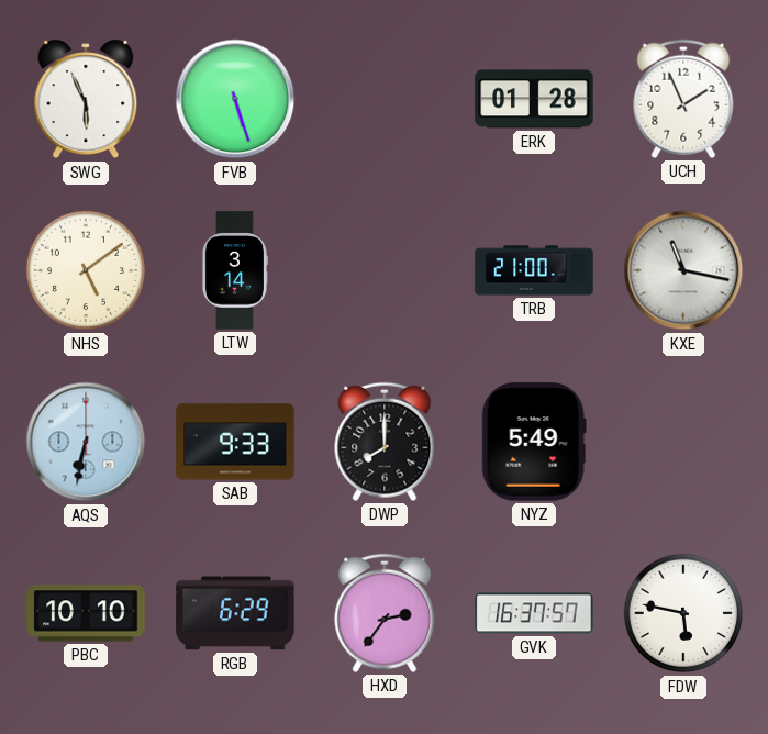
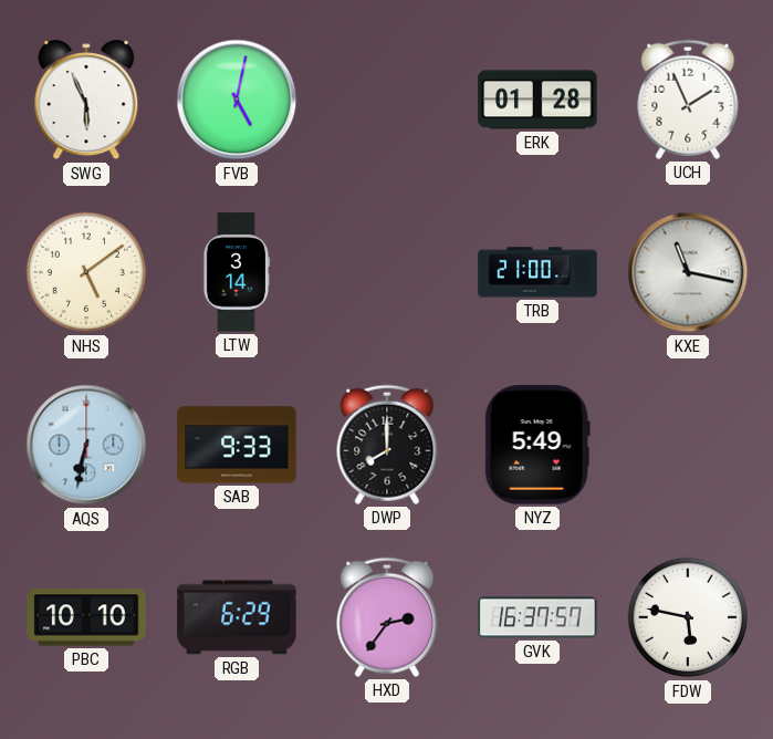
FVB: 5:27 -> 5:02
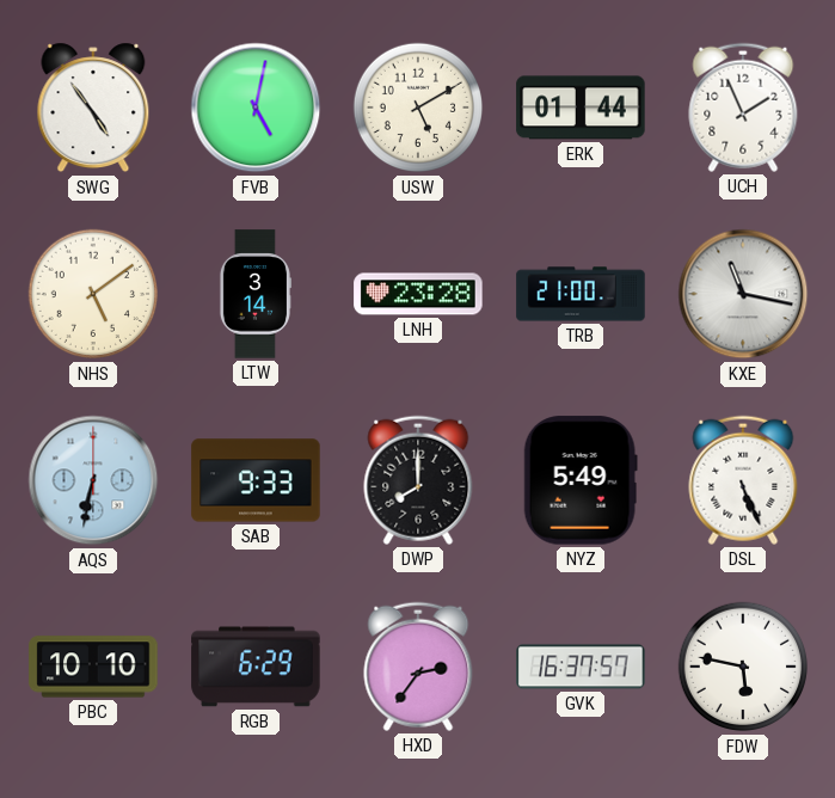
SWG: 5:56 -> 4:54
USW: none -> 5:10
ERK: 01:28 -> 01:44
LNH: none -> 23:28
DSL: none -> 5:26
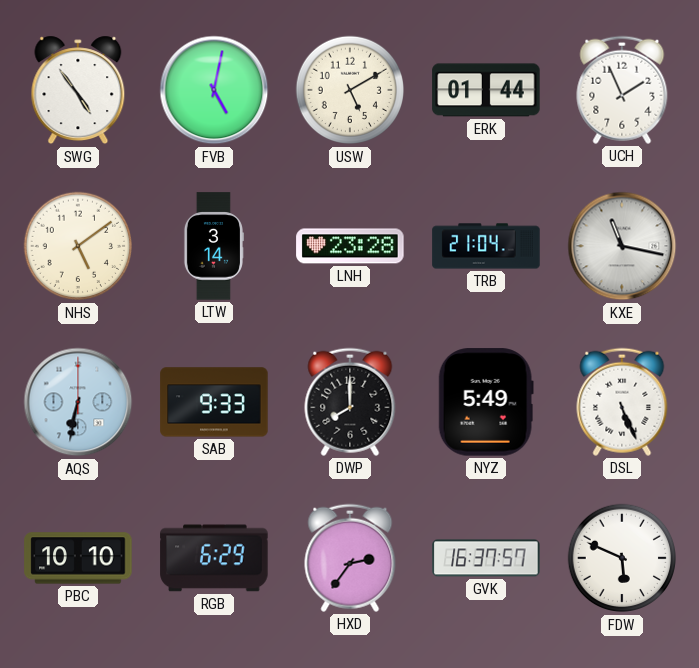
TRB: 21:00 -> 21:04
FDW: 5:47 -> 5:49
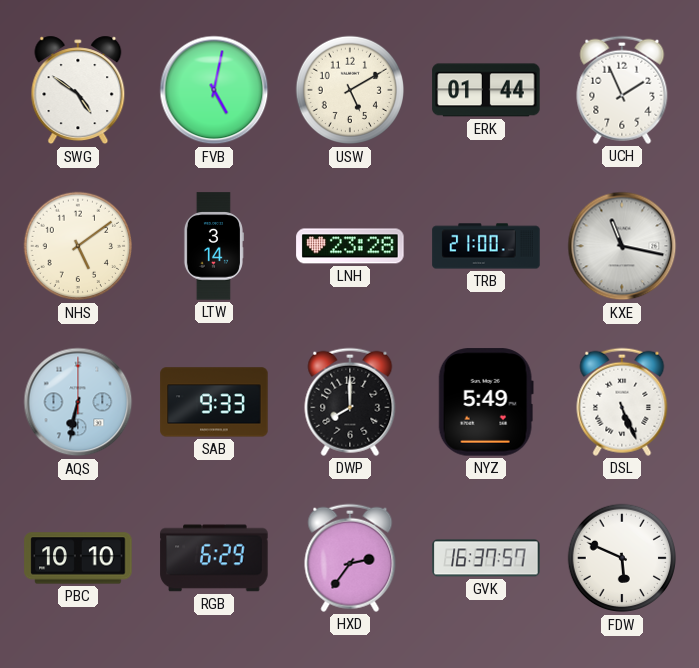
SWG: 4:54 -> 4:51
TRB: 21:04 -> 21:00
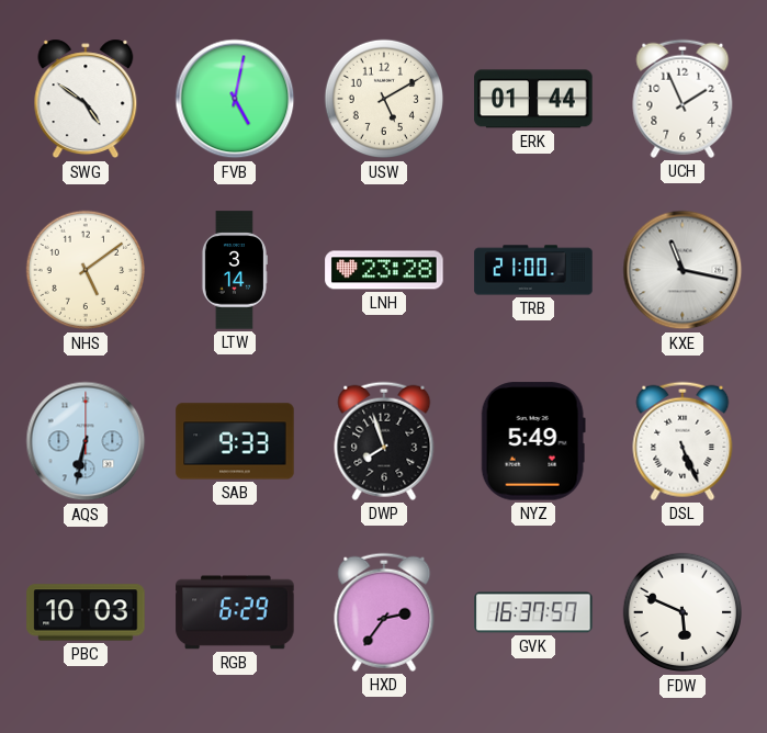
DWP: 8:00 -> 7:57
PBC: 10:10 -> 10:03
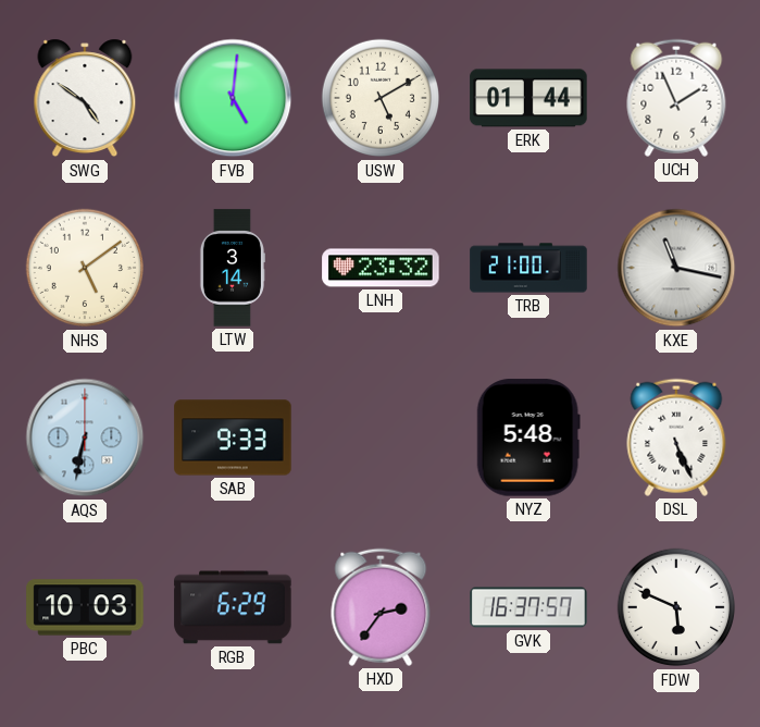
FVB: 5:02 -> 5:01
LNH: 23:28 -> 23:32
DWP: 7:57 -> none
NYZ: 5:49 -> 5:48
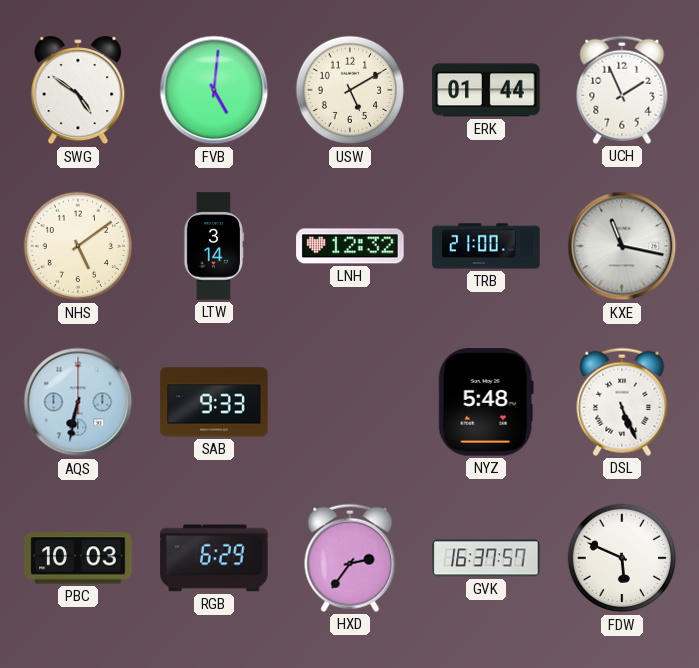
LNH: 23:32 -> 12:32
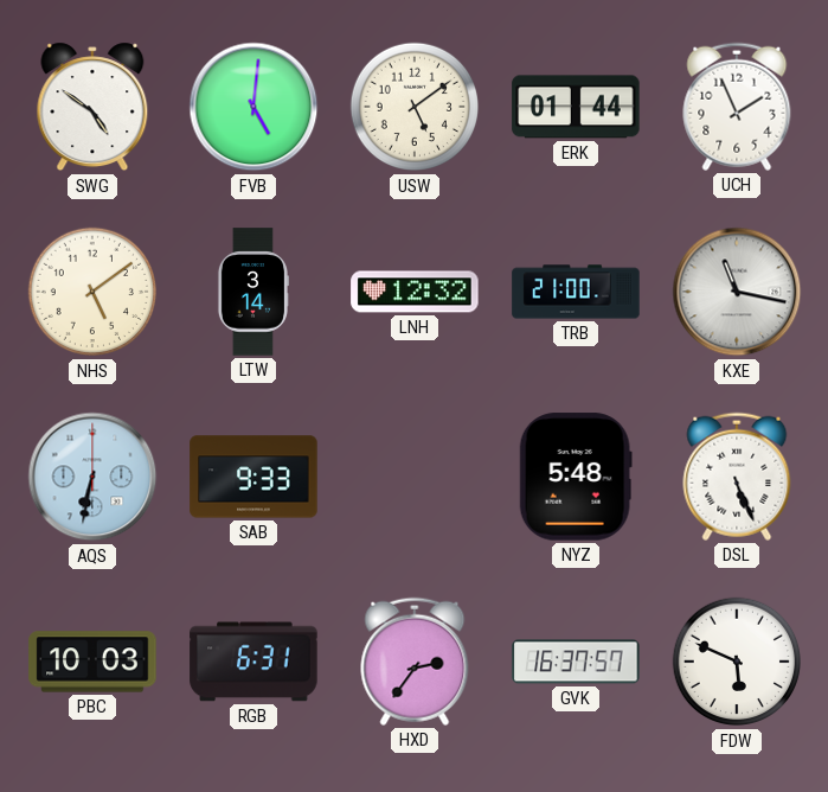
USW: 5:10 -> 5:09
RGB: 6:29 -> 6:31
